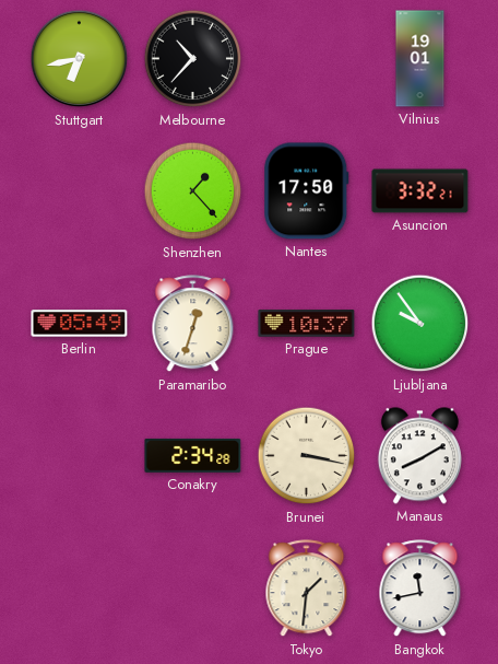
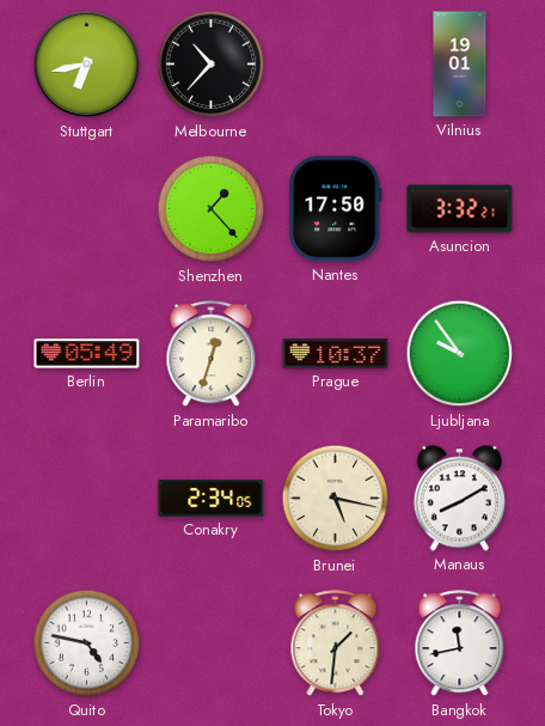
Conakry: 2:34:28 -> 2:34:05
Brunei: 3:17 -> 5:17
Quito: none -> 4:47
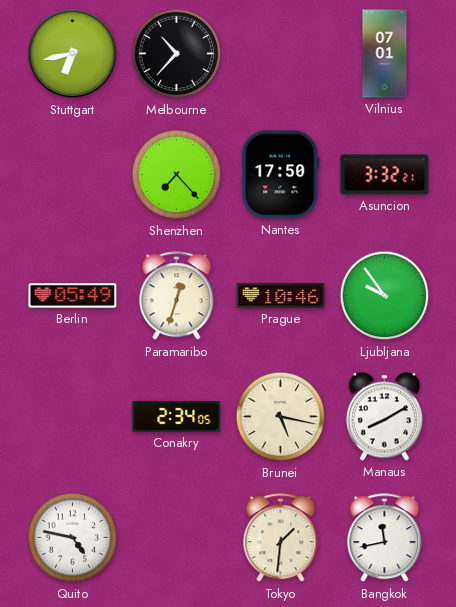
Vilnius: 19:01 -> 07:01
Shenzhen: 1:23 -> 7:23
Prague: 10:37 -> 10:46
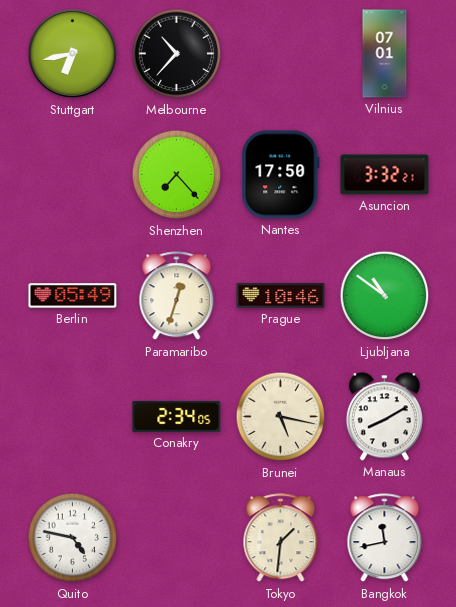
Ljubljana: 9:54 -> 10:51
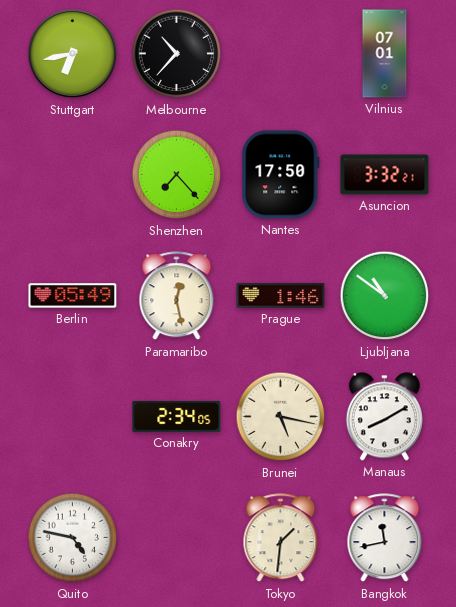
Paramaribo: 12:33 -> 12:28
Prague: 10:46 -> 1:46
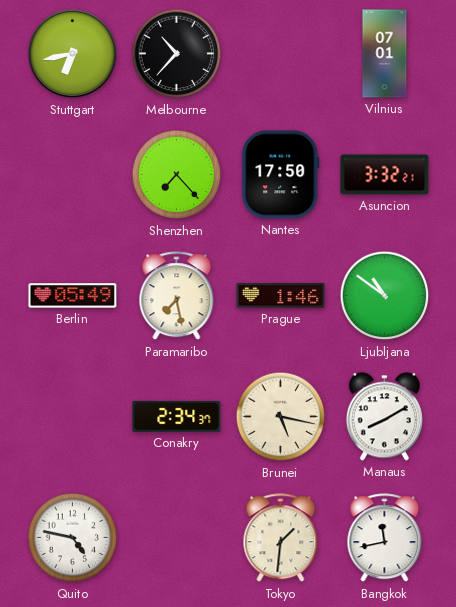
Paramaribo: 12:28 -> 7:28
Conakry: 2:34:05 -> 2:34:37
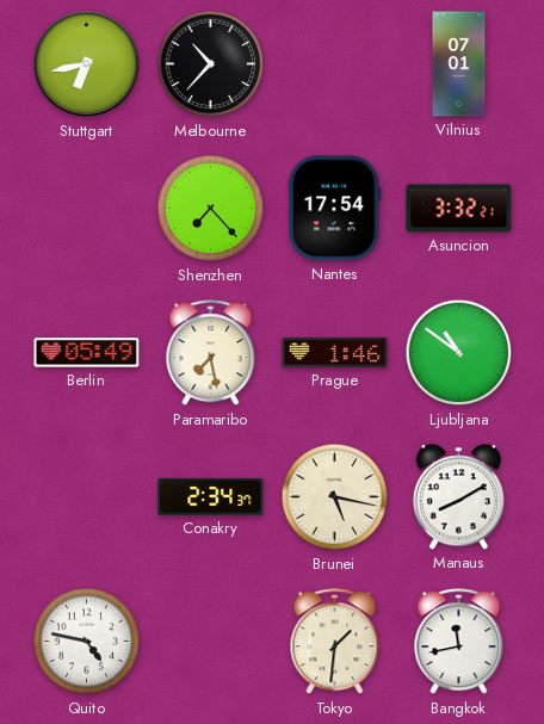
Nantes: 17:50 -> 17:54
